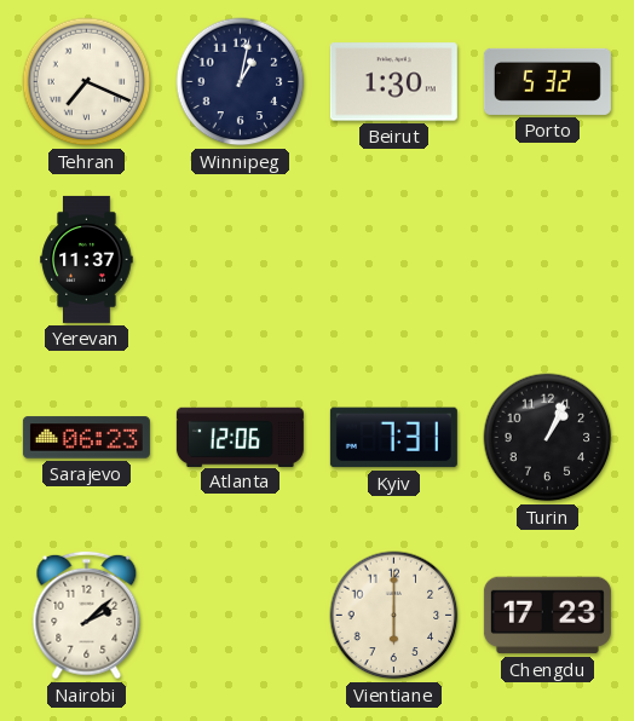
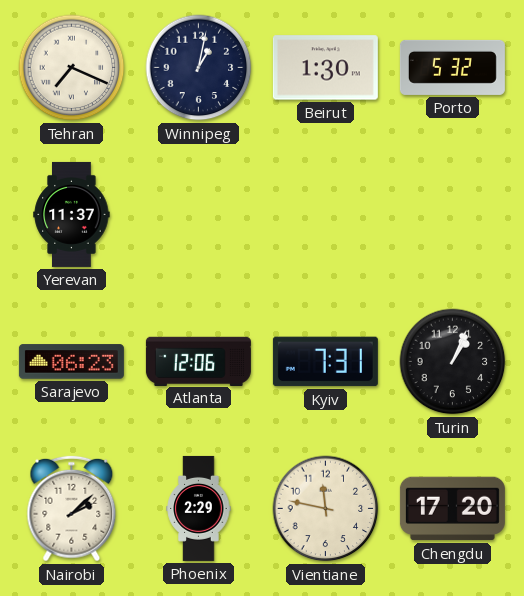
Phoenix: none -> 2:29
Vientiane: 6:00 -> 11:47
Chengdu: 17:23 -> 17:20
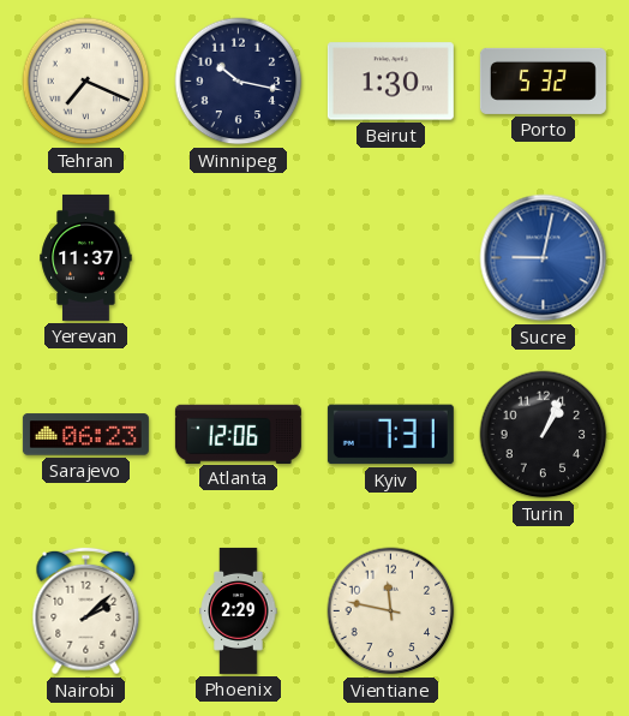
Winnipeg: 1:02 -> 10:17
Sucre: none -> 9:02
Chengdu: 17:20 -> none
